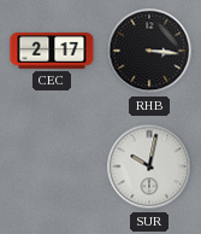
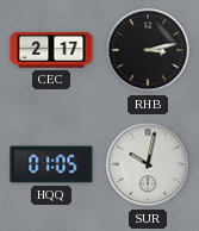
RHB: 3:16 -> 3:13
HQQ: none -> 01:05
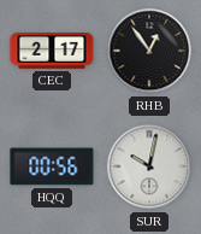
RHB: 3:13 -> 12:54
HQQ: 01:05 -> 00:56
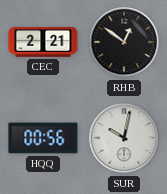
CEC: 2:17 -> 2:21
RHB: 12:54 -> 12:51
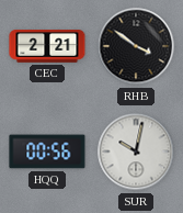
RHB: 12:51 -> 3:51
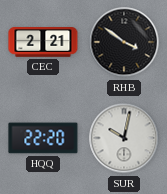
HQQ: 00:56 -> 22:20
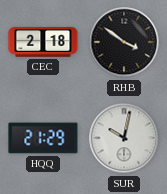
CEC: 2:21 -> 2:18
HQQ: 22:20 -> 21:29
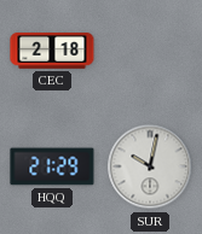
RHB: 3:51 -> none
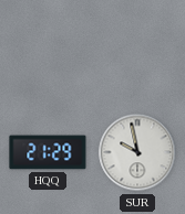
CEC: 2:18 -> none
SUR: 10:02 -> 9:58
